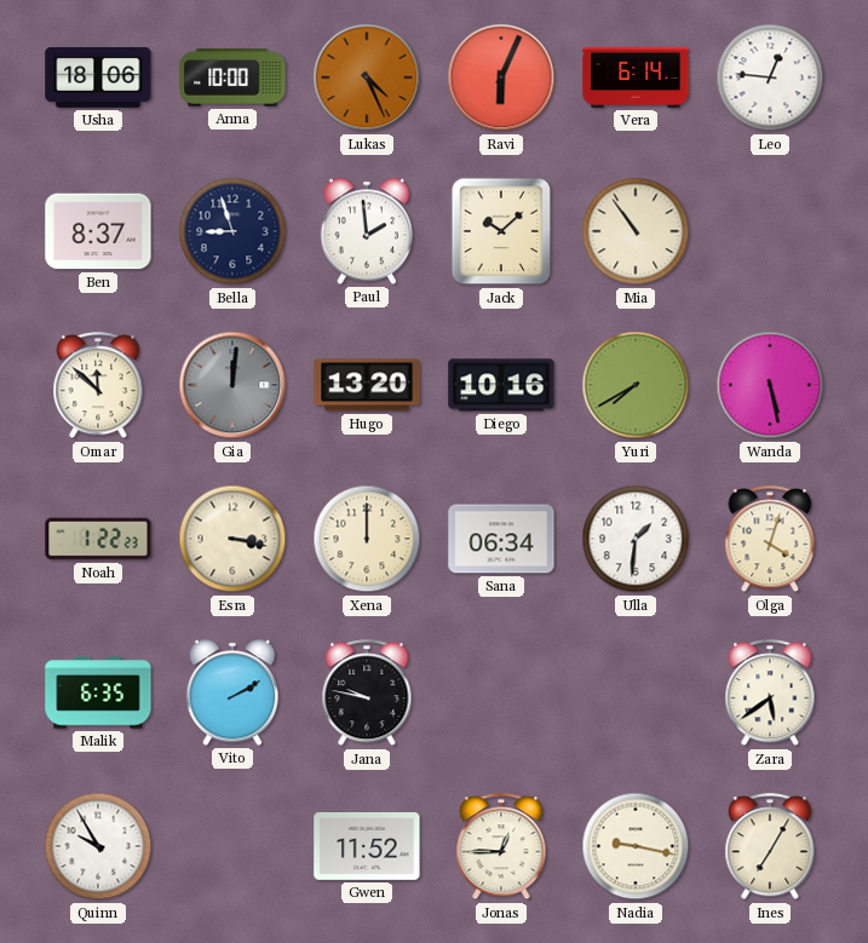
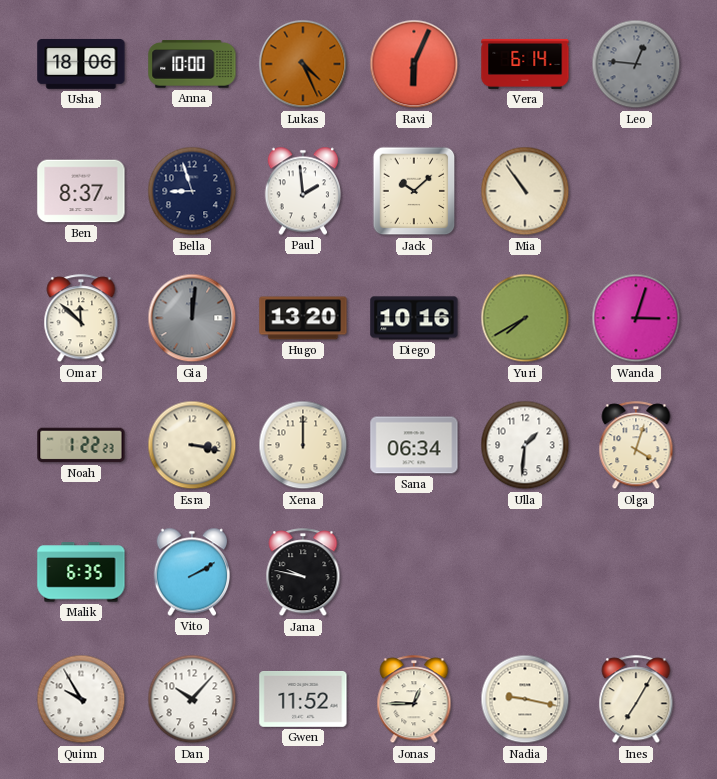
Leo dial: white -> grey
Wanda: 5:28 -> 3:03
Zara: 5:39 -> none
Dan: none -> 10:07
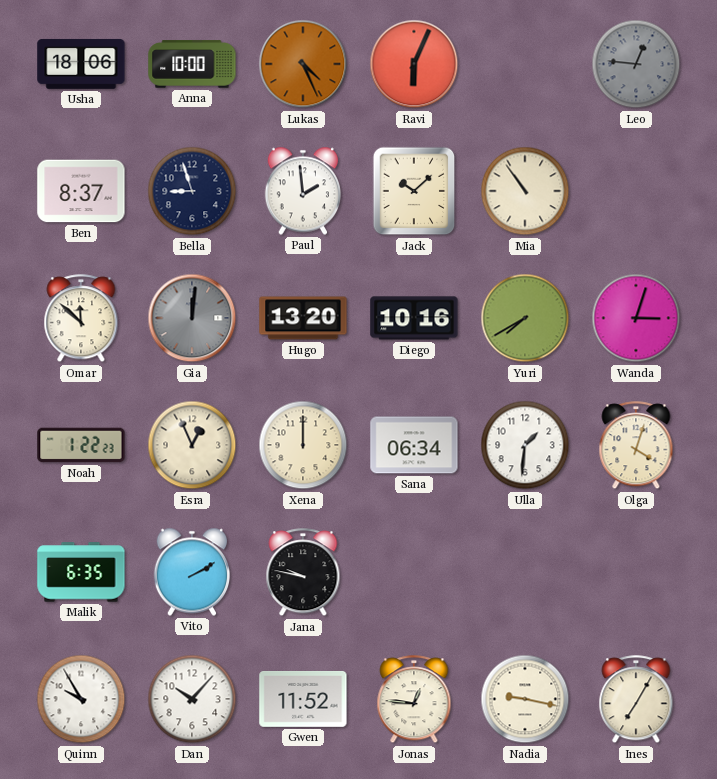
Vera: 6:14 -> none
Esra: 3:17 -> 12:56
Jonas: 12:45 -> 12:46
